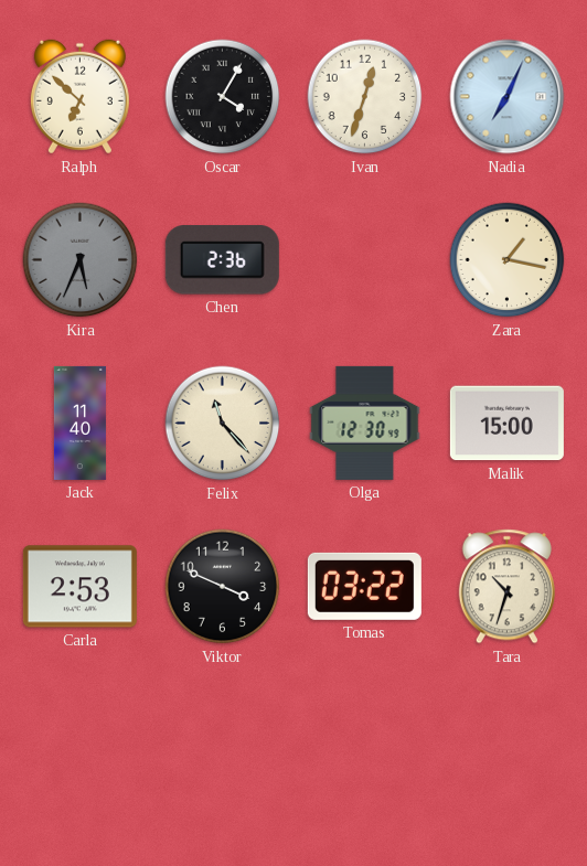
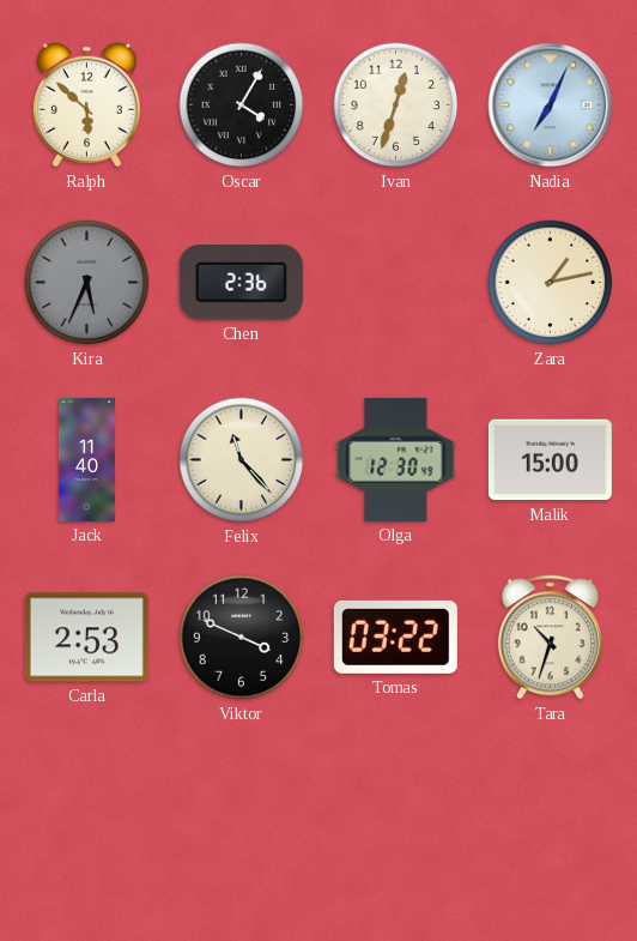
Ralph: 6:52 -> 5:52
Zara: 1:17 -> 1:13
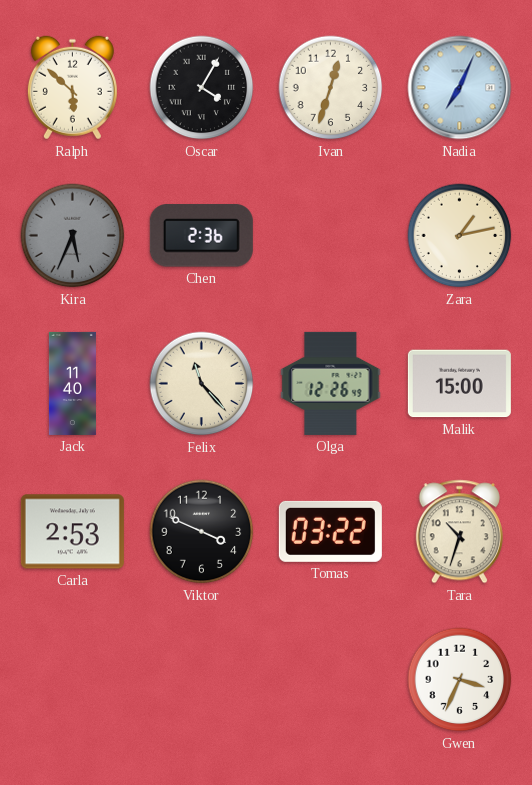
Olga: 12:30 -> 12:26
Gwen: none -> 3:34
